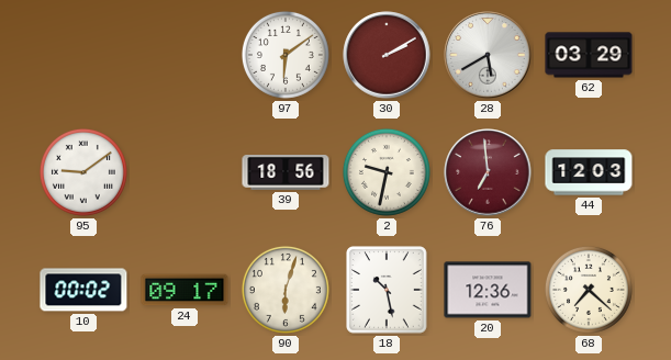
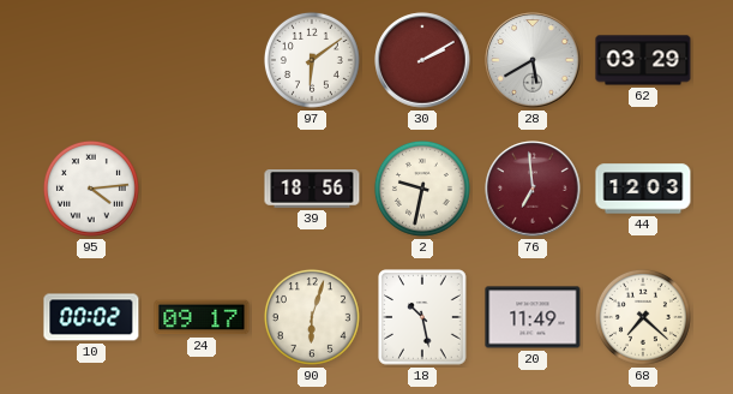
95: 9:09 -> 4:14
20: 12:36 -> 11:49
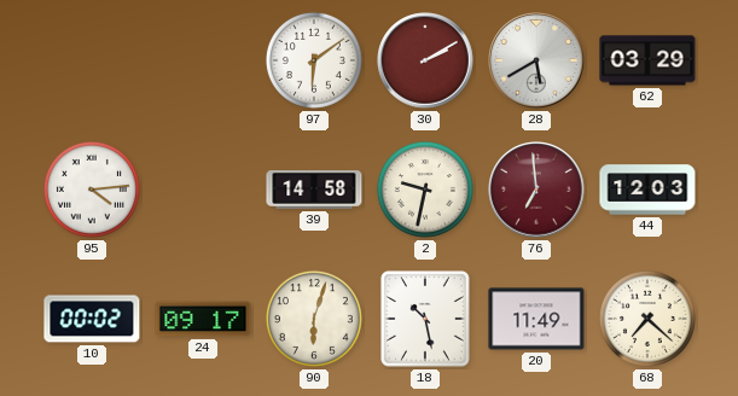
39: 18:56 -> 14:58
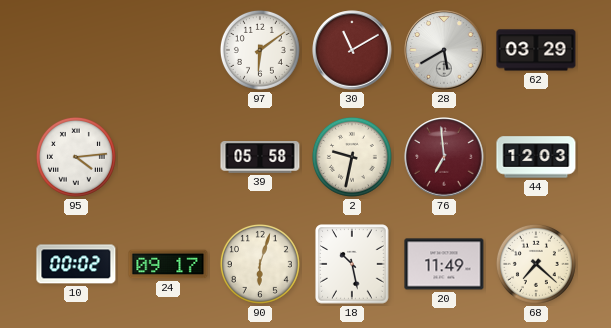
30: 2:10 -> 11:10
39: 14:58 -> 05:58
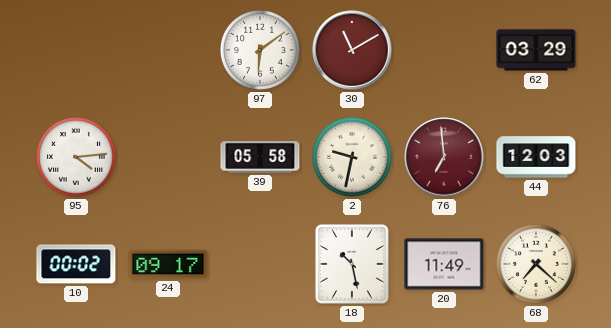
28: 5:40 -> none
90: 6:03 -> none
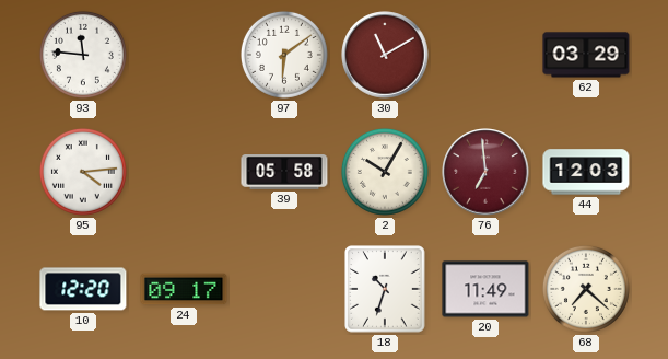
93: none -> 11:46
2: 9:32 -> 10:05
10: 00:02 -> 12:20
18: 10:28 -> 10:33
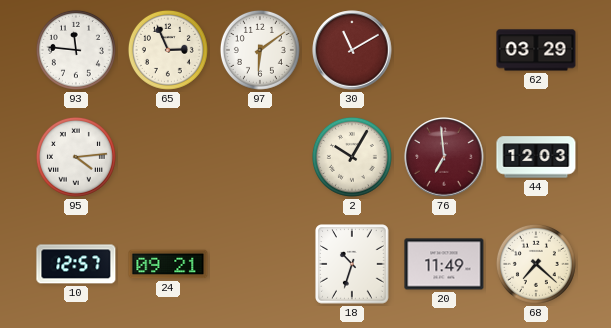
65: none -> 2:56
39: 05:58 -> none
10: 12:20 -> 12:57
24: 09:17 -> 09:21
